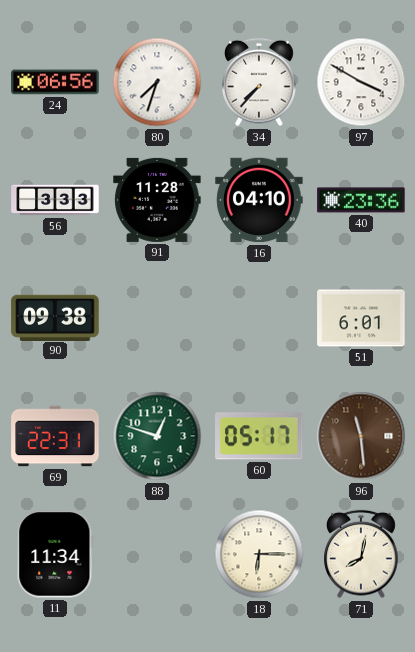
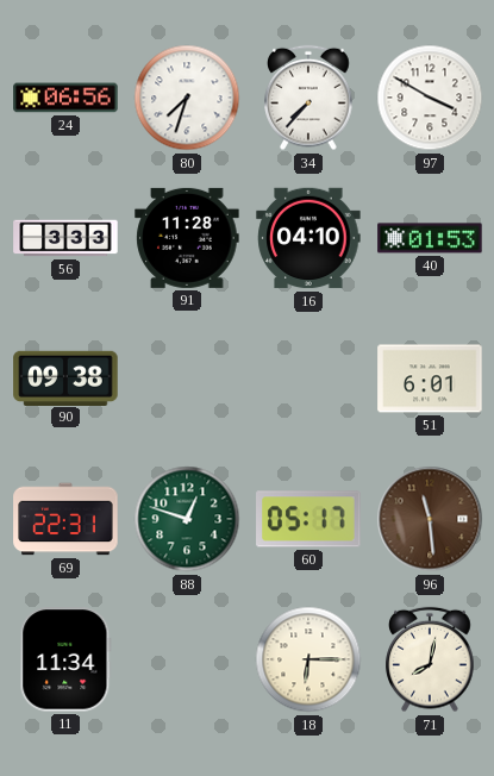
40: 23:36 -> 01:53
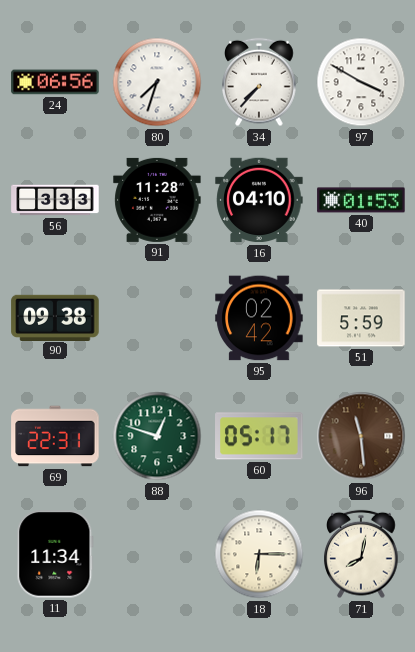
95: none -> 02:42
51: 6:01 -> 5:59
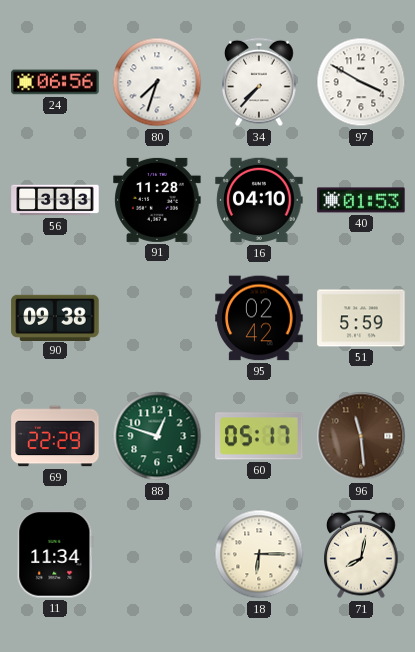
69: 22:31 -> 22:29
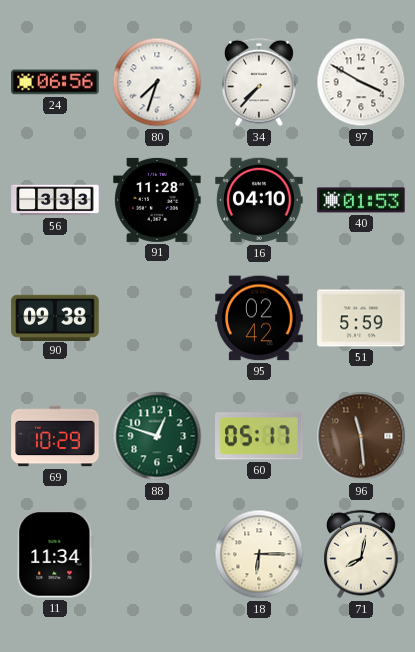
69: 22:29 -> 10:29
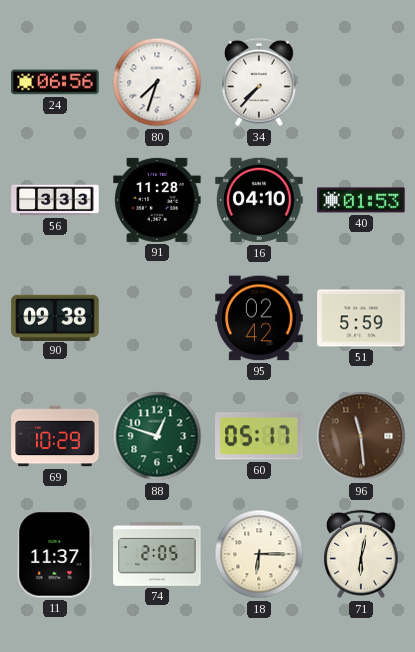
97: 3:50 -> none
11: 11:34 -> 11:37
74: none -> 2:05
71: 8:02 -> 6:02
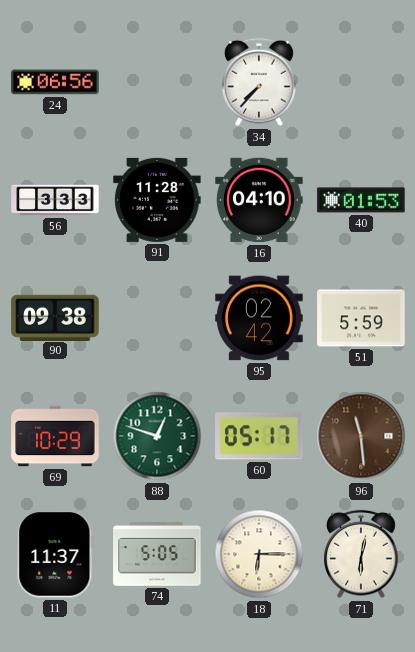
80: 7:33 -> none
74: 2:05 -> 5:05
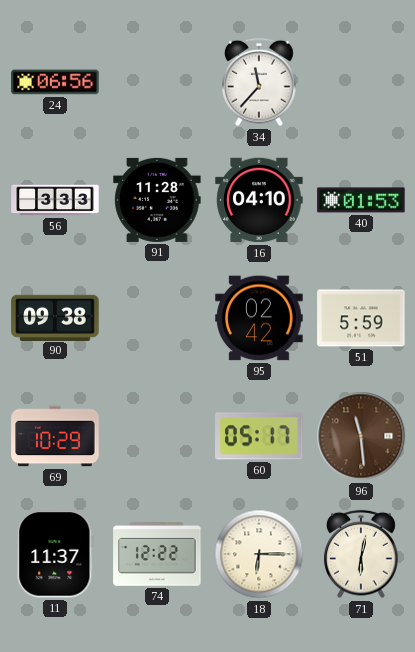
34: 7:37 -> 11:37
88: 12:48 -> none
74: 5:05 -> 12:22
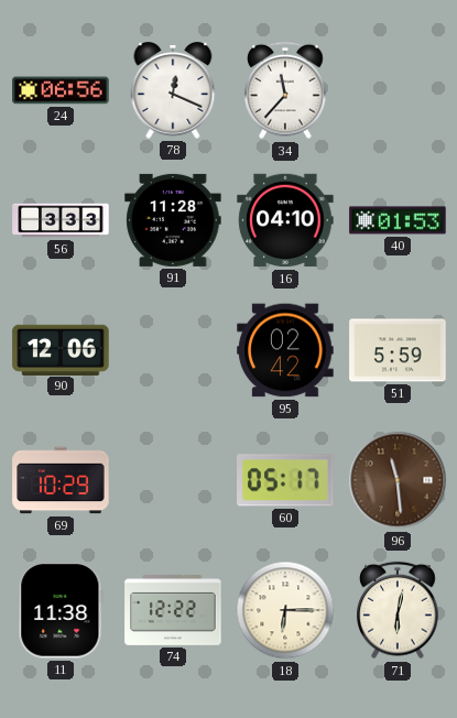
78: none -> 12:19
90: 09:38 -> 12:06
11: 11:37 -> 11:38
